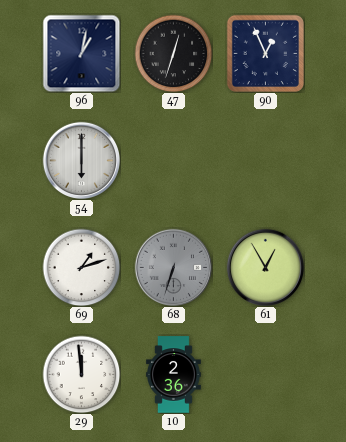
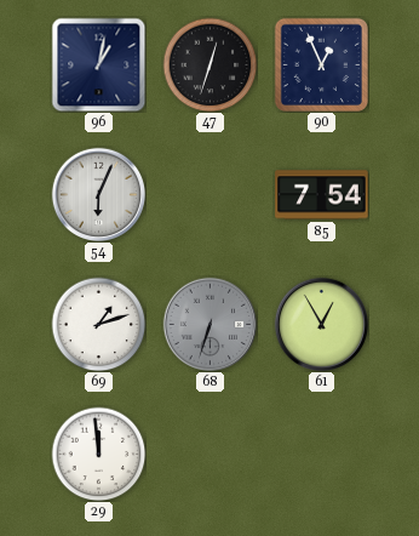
54: 6:00 -> 6:04
85: none -> 7:54
10: 2:36 -> none
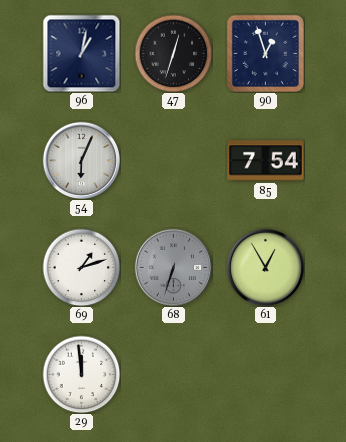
90: 12:56 -> 12:57
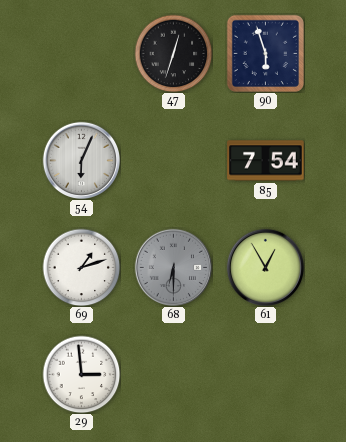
96: 1:02 -> none
90: 12:57 -> 5:57
68: 6:33 -> 6:30
29: 11:59 -> 2:59
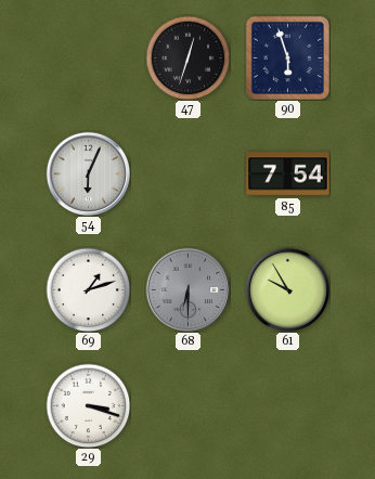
61: 12:55 -> 9:55
29: 2:59 -> 3:18
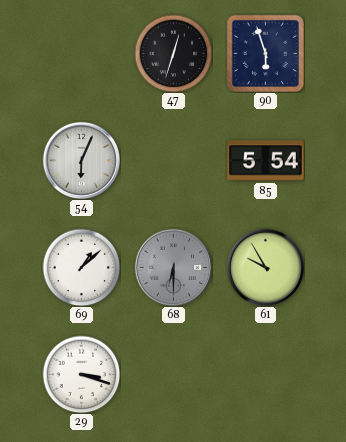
85: 7:54 -> 5:54
69: 1:12 -> 1:08
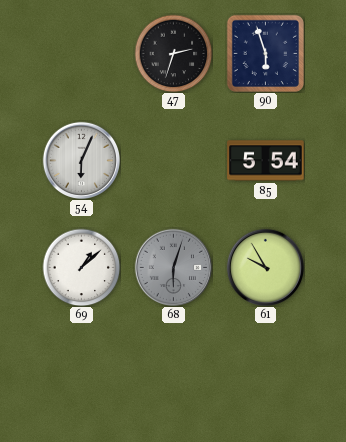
47: 12:33 -> 2:33
68: 6:30 -> 6:03
29: 3:18 -> none
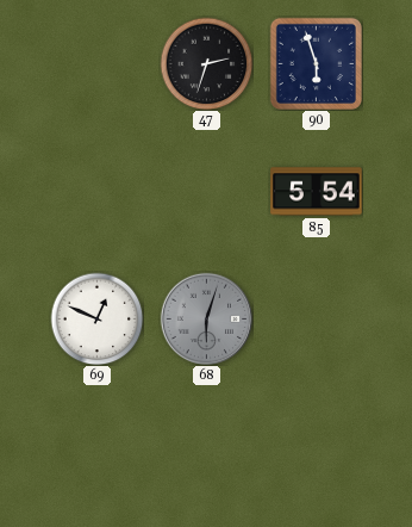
54: 6:04 -> none
69: 1:08 -> 12:49
61: 9:55 -> none
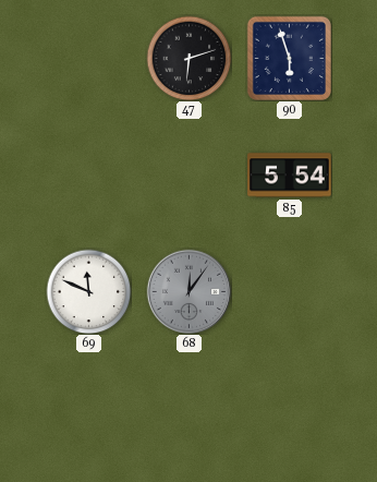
47: 2:33 -> 6:12
69: 12:49 -> 11:49
68: 6:03 -> 12:06
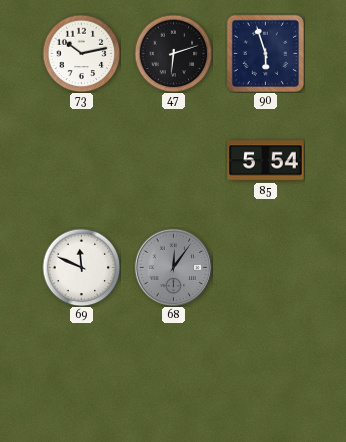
73: none -> 10:13
